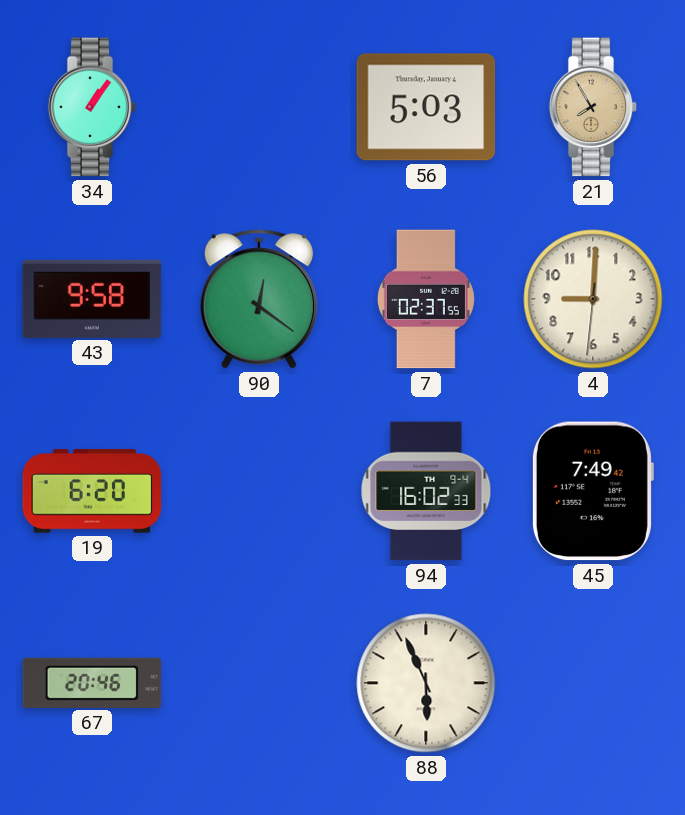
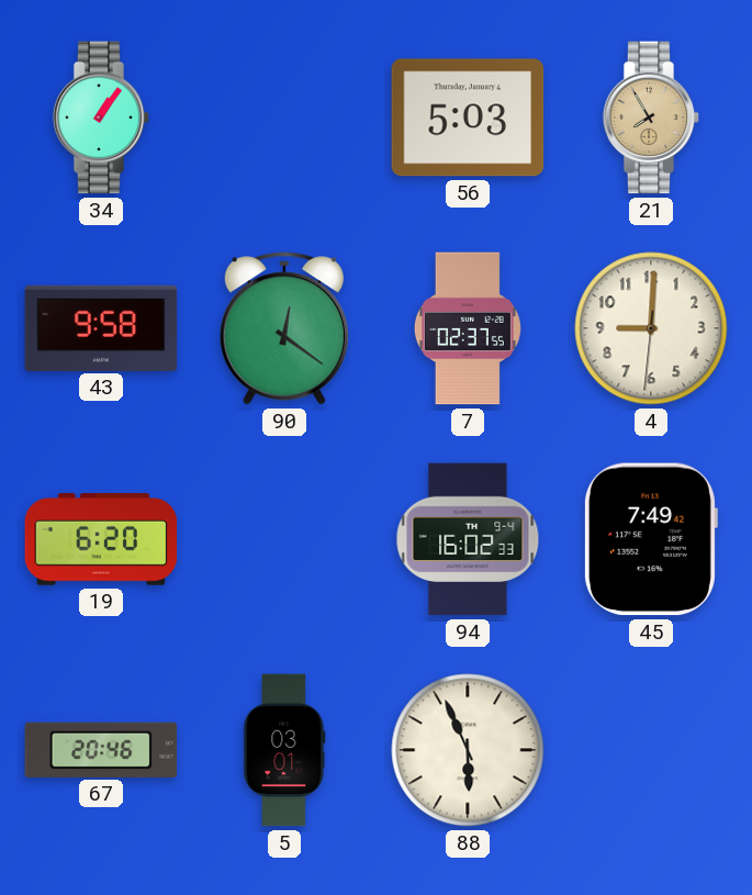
5: none -> 03:01
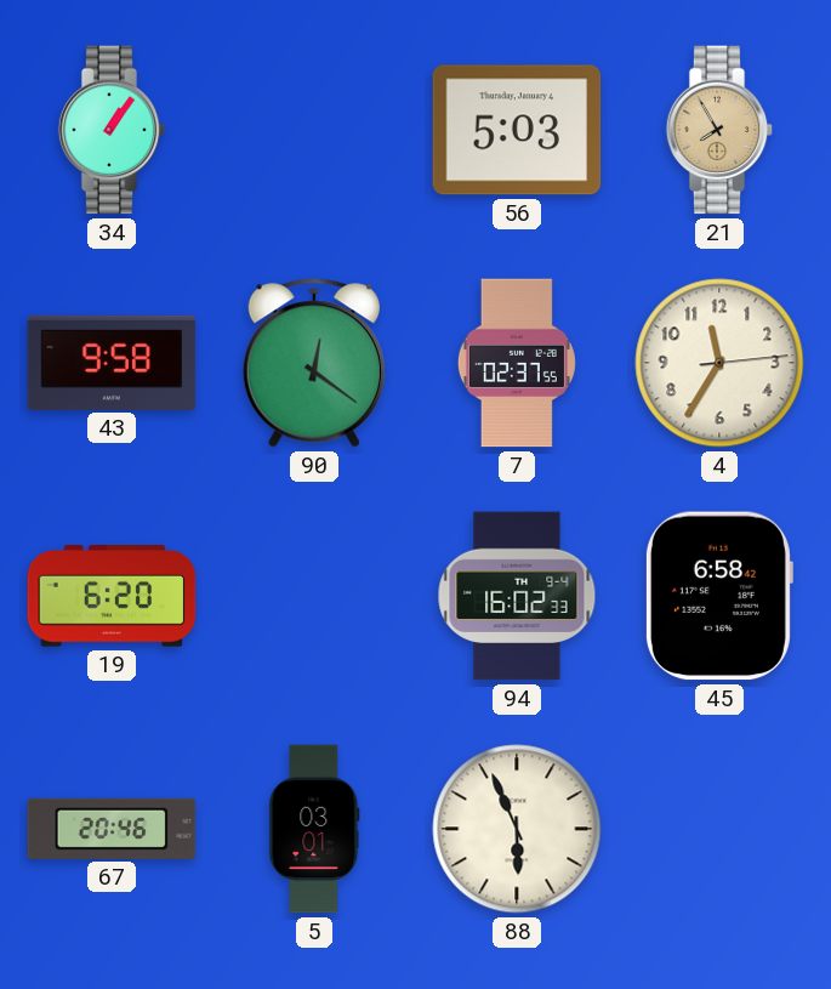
4: 9:00 -> 11:35
45: 7:49 -> 6:58
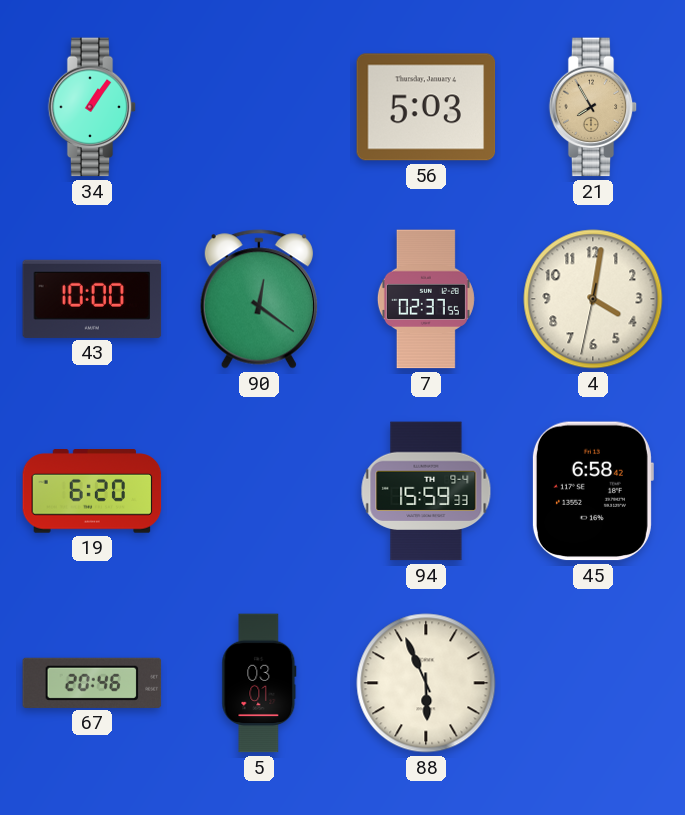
43: 9:58 -> 10:00
4: 11:35 -> 4:01
94: 16:02 -> 15:59
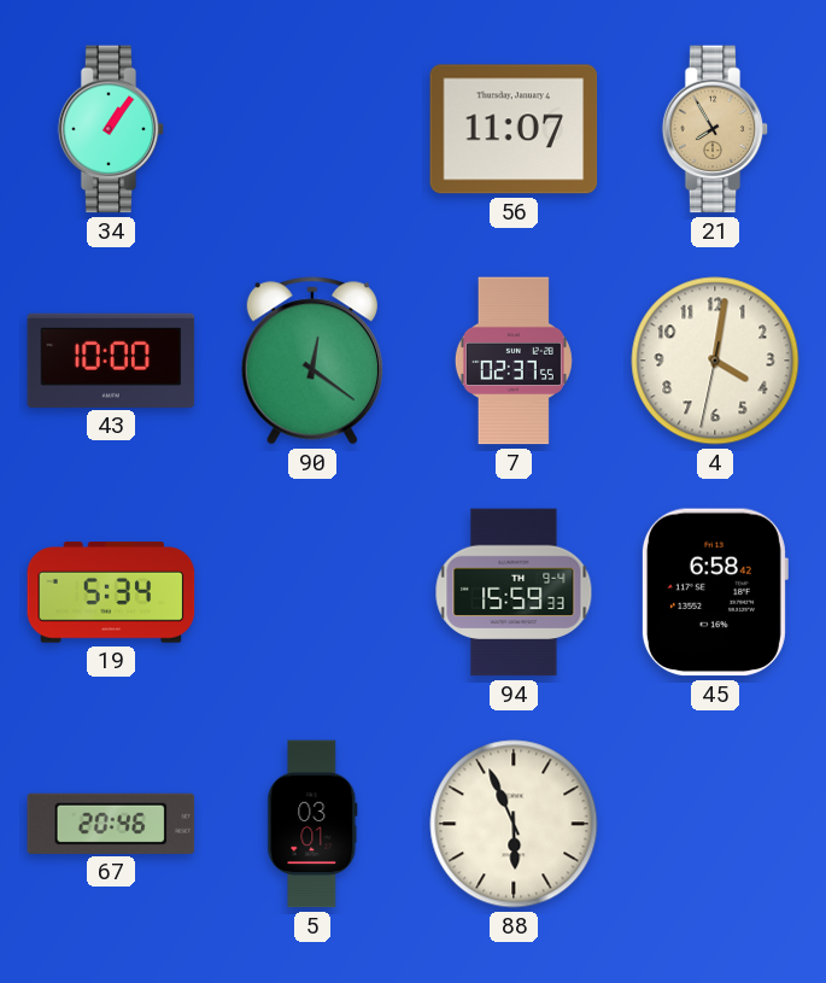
56: 5:03 -> 11:07
19: 6:20 -> 5:34
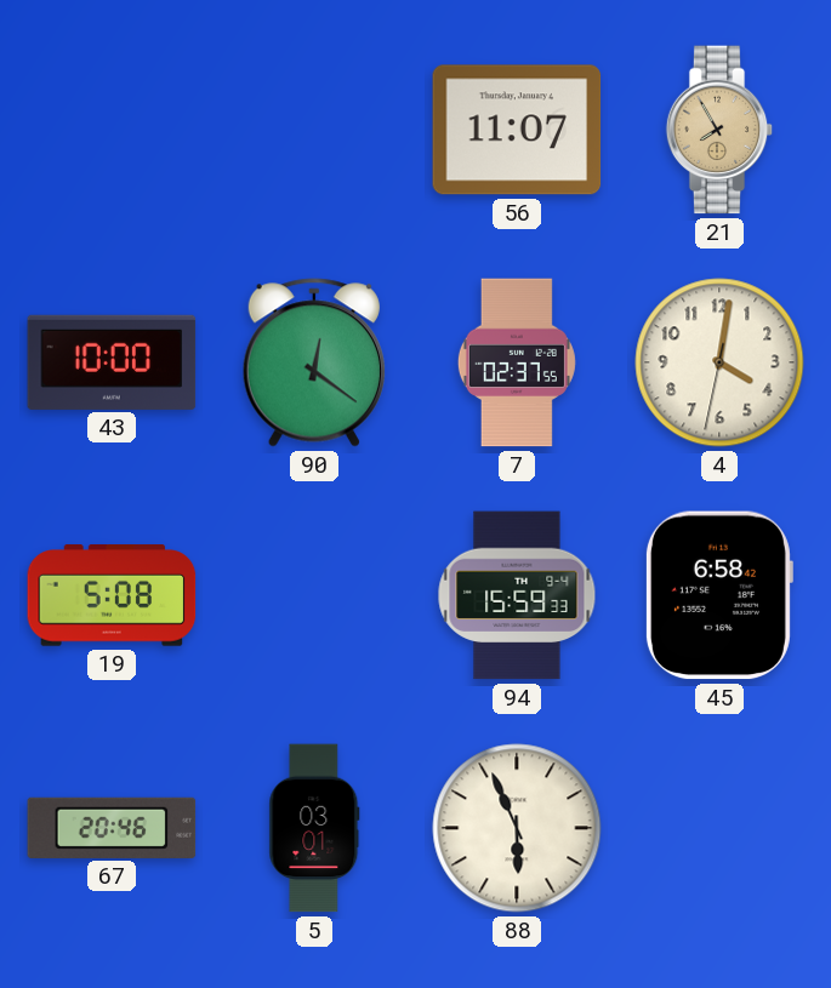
34: 1:06 -> none
19: 5:34 -> 5:08
